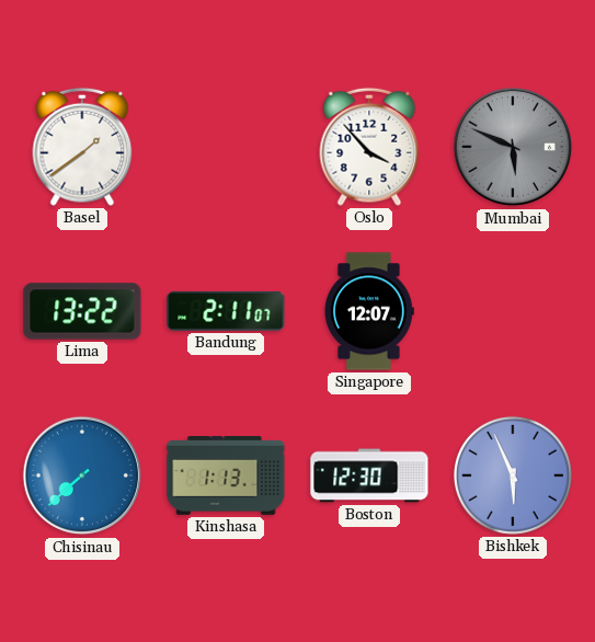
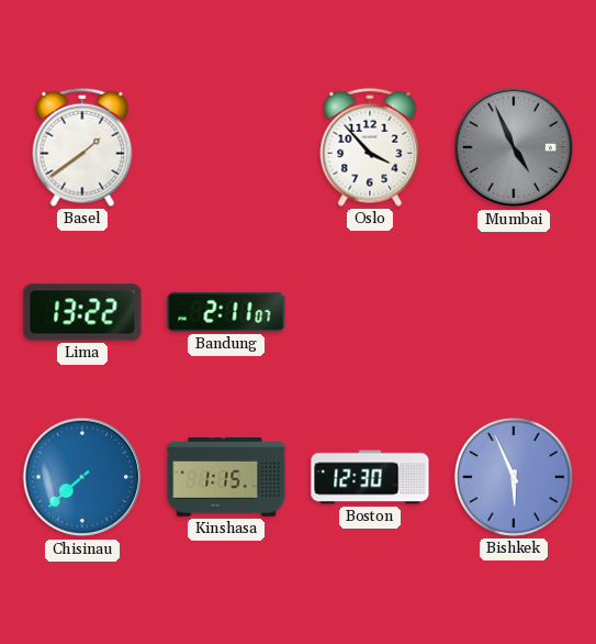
Mumbai: 5:49 -> 4:56
Singapore: 12:07 -> none
Kinshasa: 1:13 -> 1:15
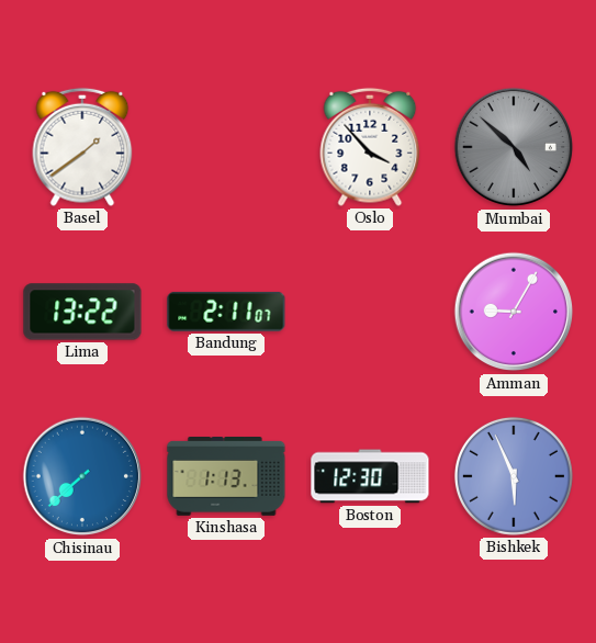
Mumbai: 4:56 -> 4:52
Amman: none -> 9:05
Kinshasa: 1:15 -> 1:13
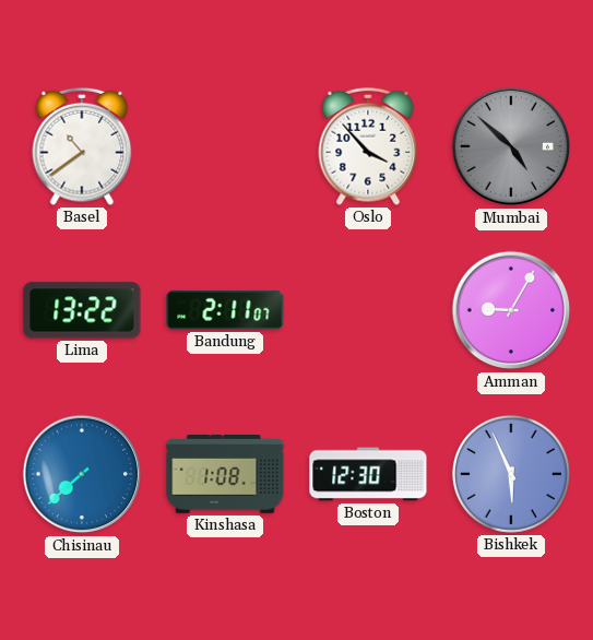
Basel: 1:39 -> 10:39
Kinshasa: 1:13 -> 1:08
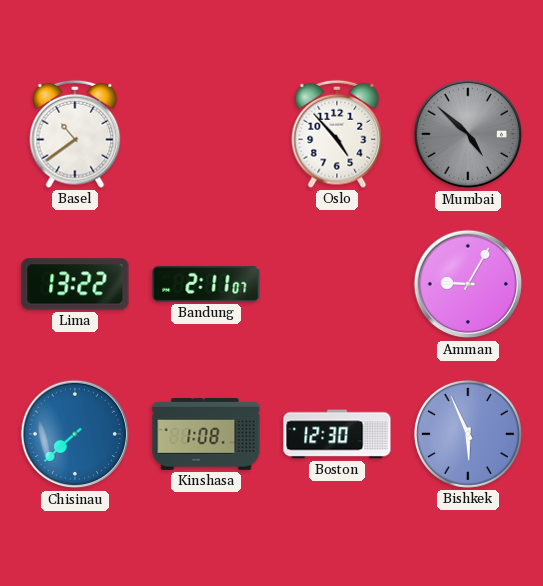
Oslo: 3:53 -> 4:53
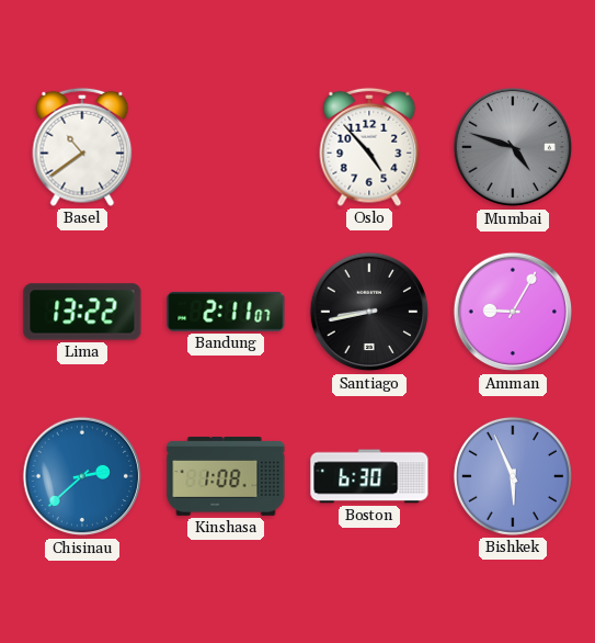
Mumbai: 4:52 -> 4:48
Santiago: none -> 8:43
Chisinau: 7:38 -> 2:38
Boston: 12:30 -> 6:30
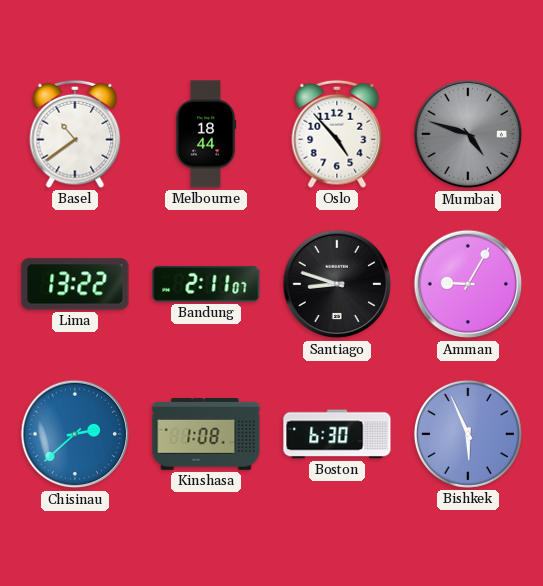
Melbourne: none -> 18:44
Santiago: 8:43 -> 8:48
